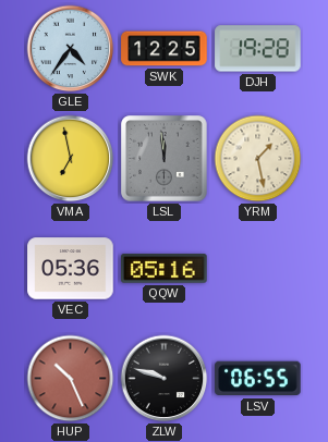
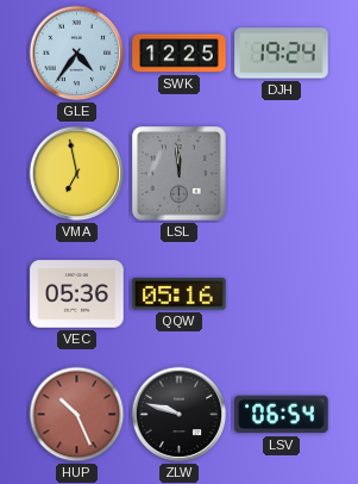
DJH: 19:28 -> 19:24
YRM: 1:28 -> none
LSV: 06:55 -> 06:54
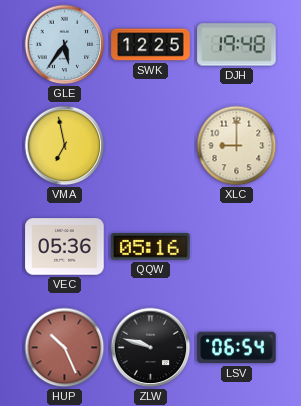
GLE: 4:36 -> 5:36
DJH: 19:24 -> 19:48
LSL: 11:59 -> none
XLC: none -> 9:00
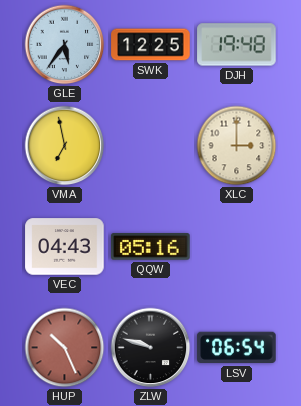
XLC: 9:00 -> 3:00
VEC: 05:36 -> 04:43
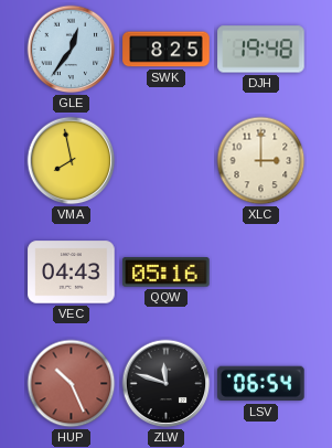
GLE: 5:36 -> 12:36
SWK: 12:25 -> 8:25
VMA: 6:58 -> 7:58
ZLW: 9:48 -> 11:48
